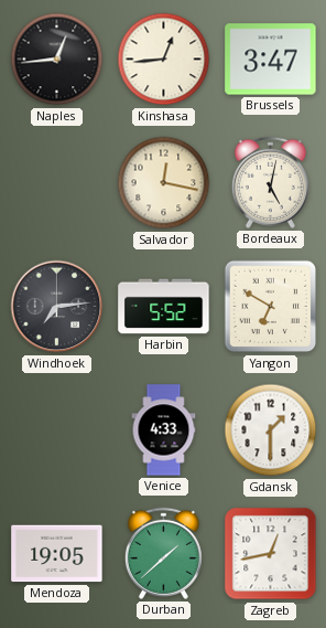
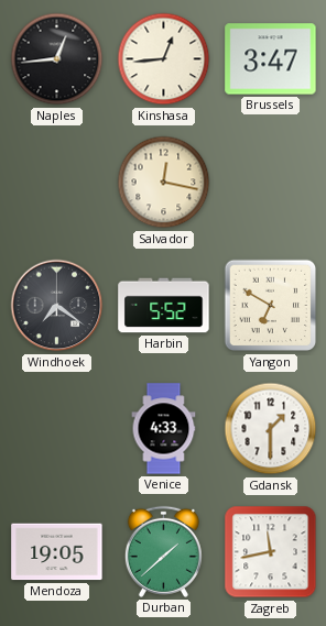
Bordeaux: 5:02 -> none
Windhoek: 7:14 -> 7:21
Zagreb: 12:43 -> 11:43
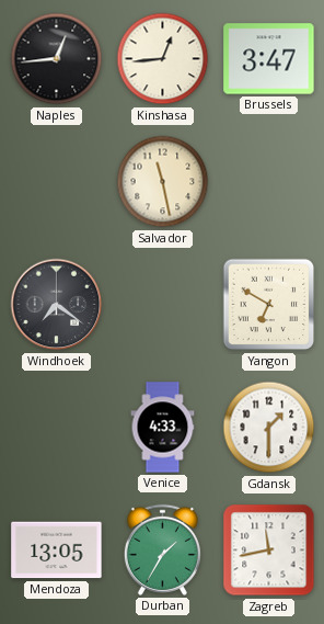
Salvador: 12:17 -> 11:28
Harbin: 5:52 -> none
Mendoza: 19:05 -> 13:05
Durban: 1:38 -> 1:35
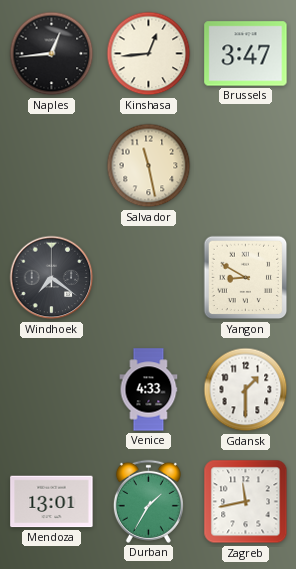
Yangon: 6:50 -> 8:50
Mendoza: 13:05 -> 13:01
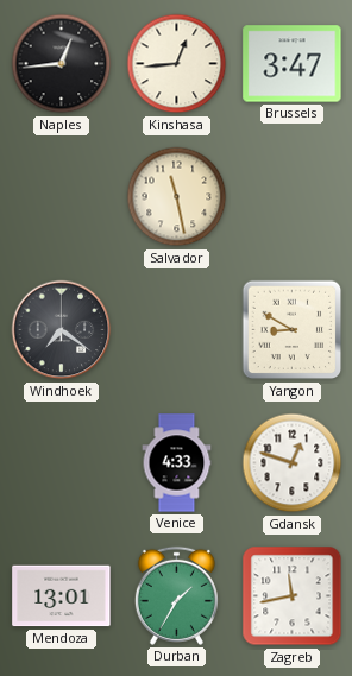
Gdansk: 1:30 -> 12:48
